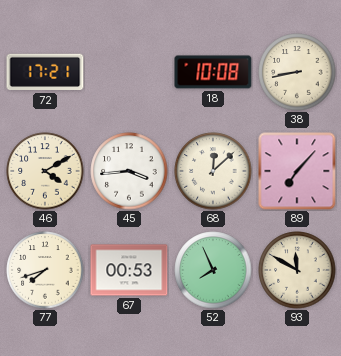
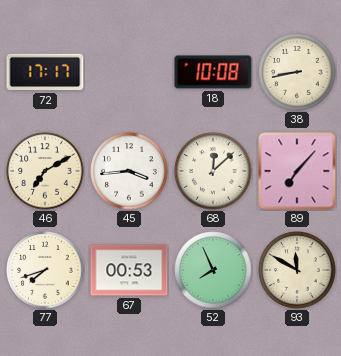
72: 17:21 -> 17:17
46: 4:10 -> 7:10
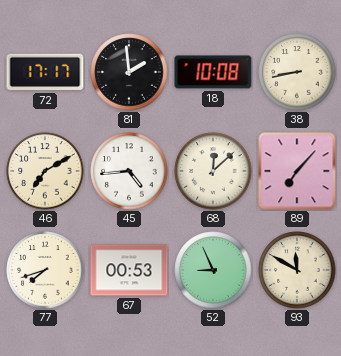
81: none -> 1:59
45: 3:44 -> 4:44
52: 7:56 -> 8:56
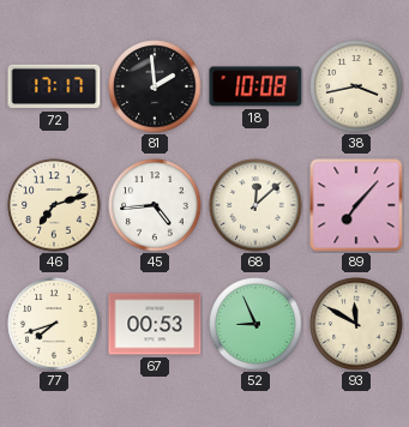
38: 8:43 -> 3:43
46: 7:10 -> 7:12
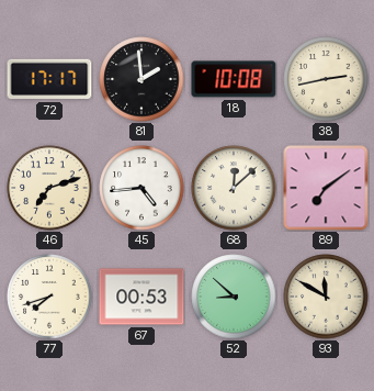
38: 3:43 -> 2:43
89: 7:07 -> 7:09
52: 8:56 -> 8:52
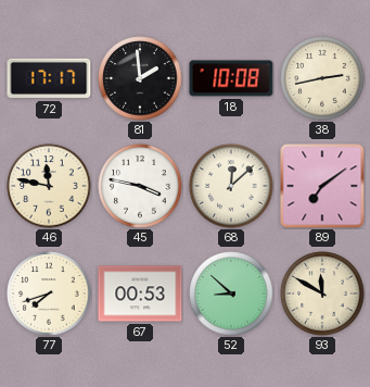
46: 7:12 -> 11:47
45: 4:44 -> 3:47
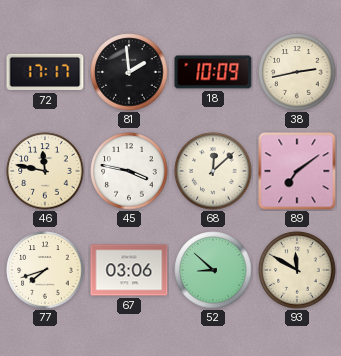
18: 10:08 -> 10:09
67: 00:53 -> 03:06
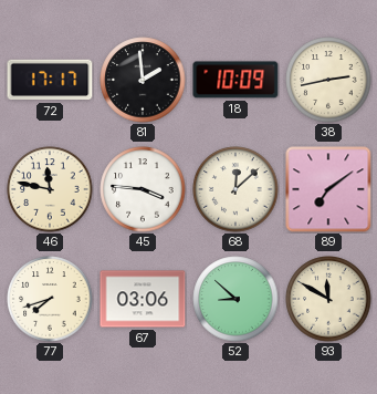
45: 3:47 -> 3:46
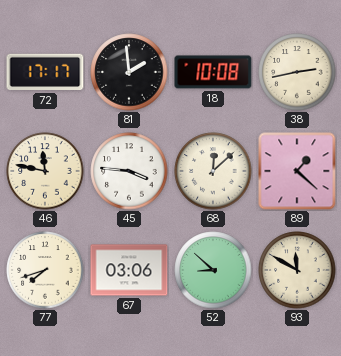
18: 10:09 -> 10:08
89: 7:09 -> 1:22
